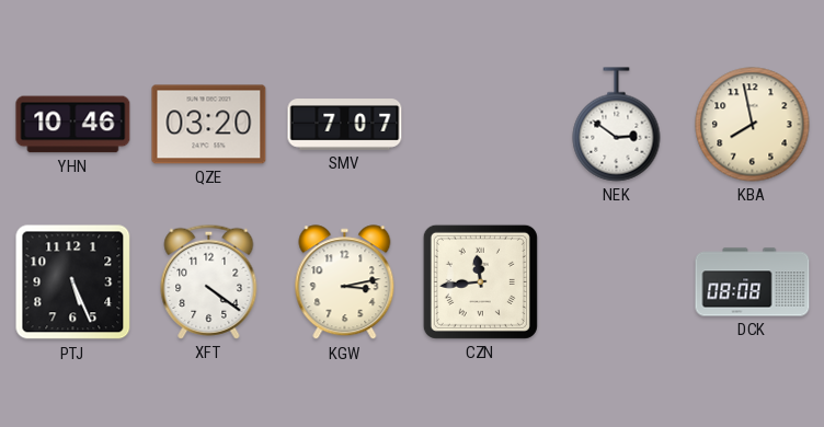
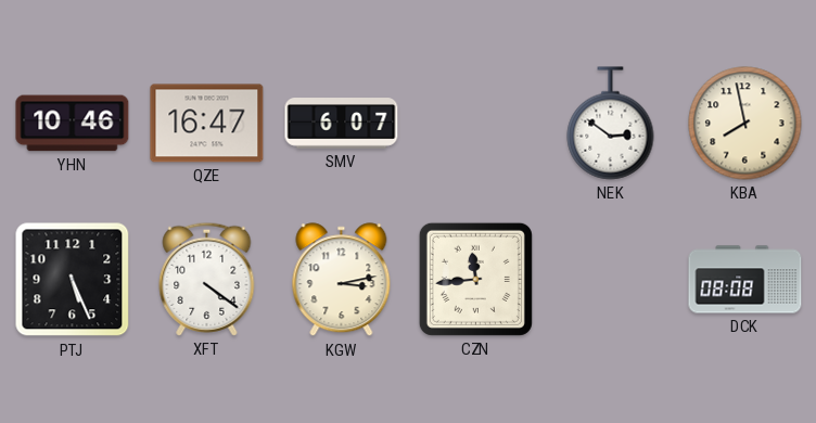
QZE: 03:20 -> 16:47
SMV: 7:07 -> 6:07
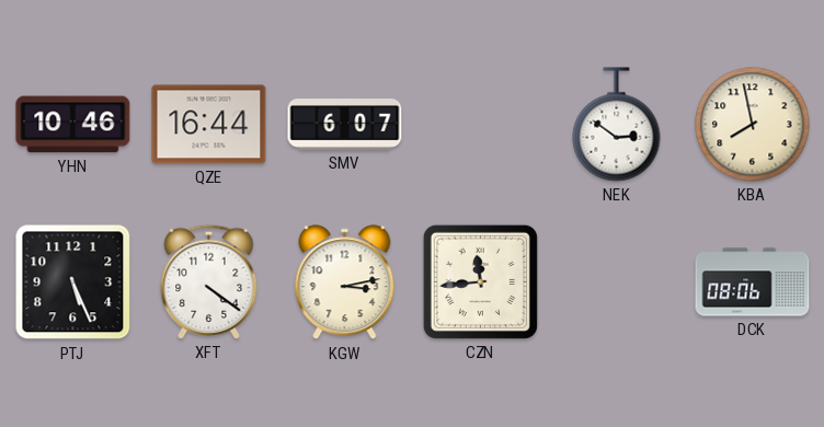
QZE: 16:47 -> 16:44
DCK: 08:08 -> 08:06
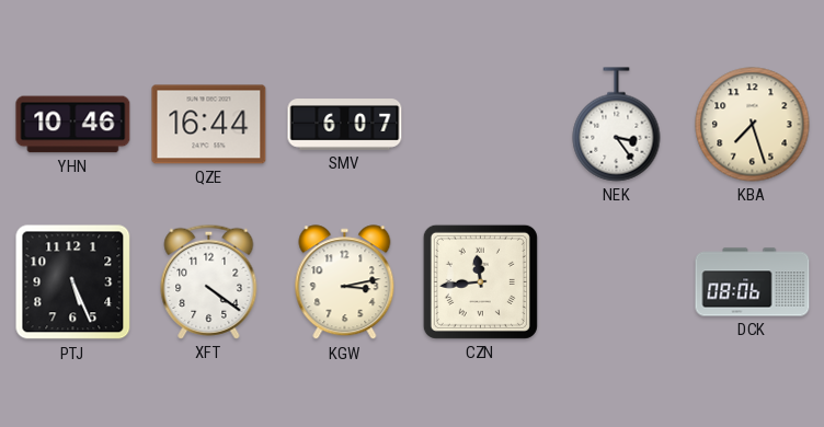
NEK: 2:51 -> 3:24
KBA: 7:58 -> 7:27
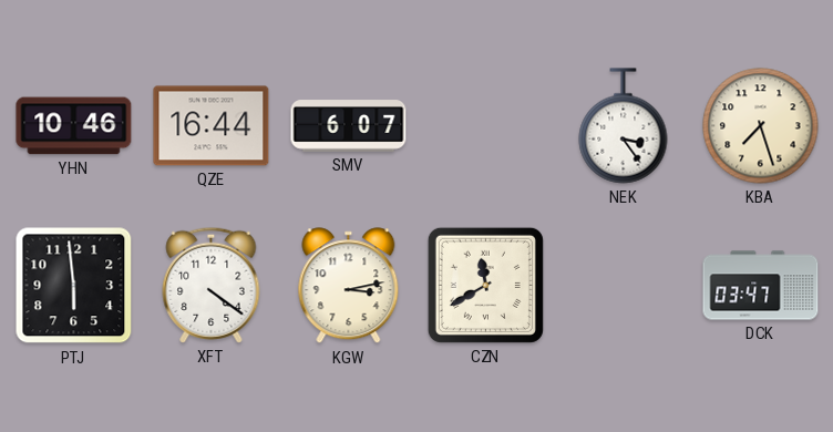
PTJ: 5:26 -> 5:59
CZN: 11:44 -> 11:40
DCK: 08:06 -> 03:47
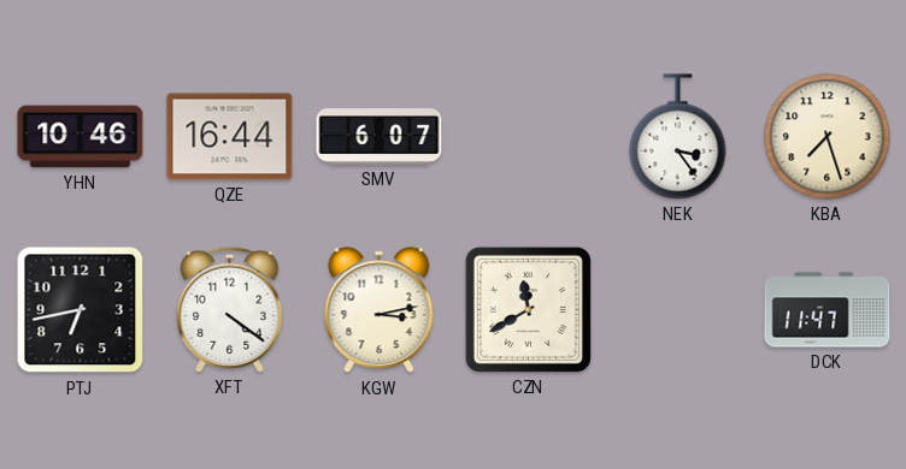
PTJ: 5:59 -> 6:43
DCK: 03:47 -> 11:47
